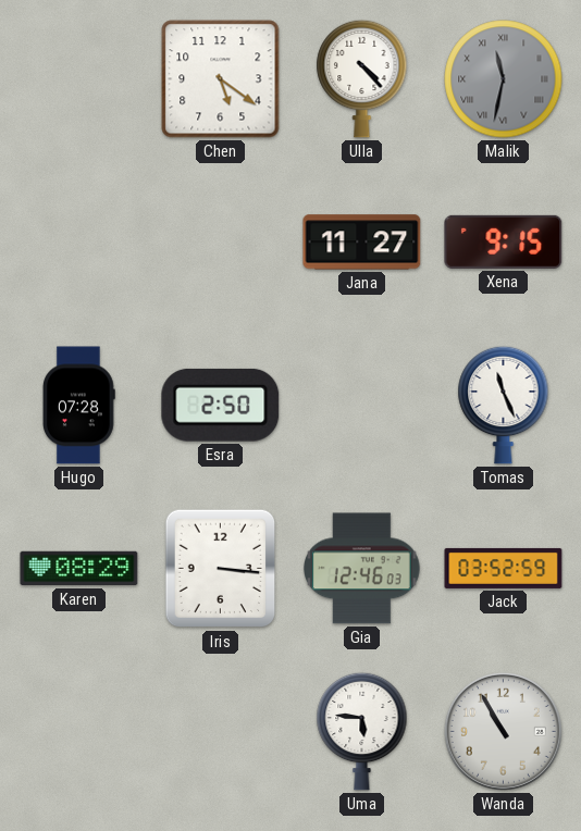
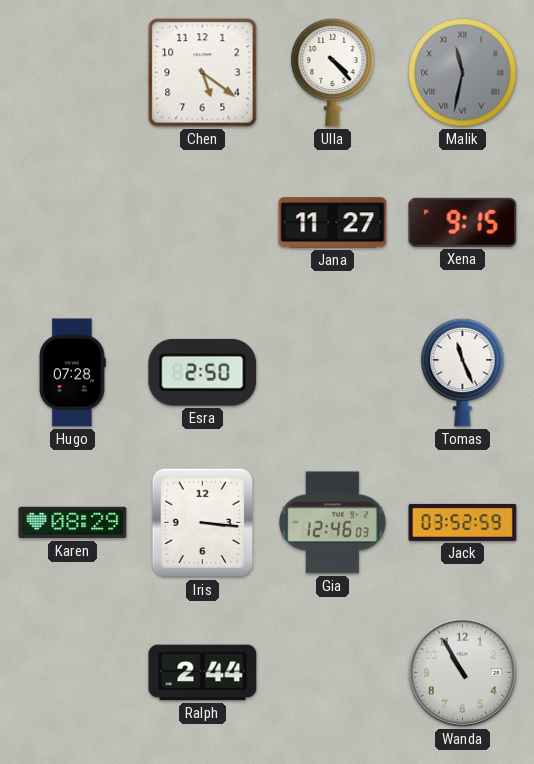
Ralph: none -> 2:44
Uma: 5:46 -> none
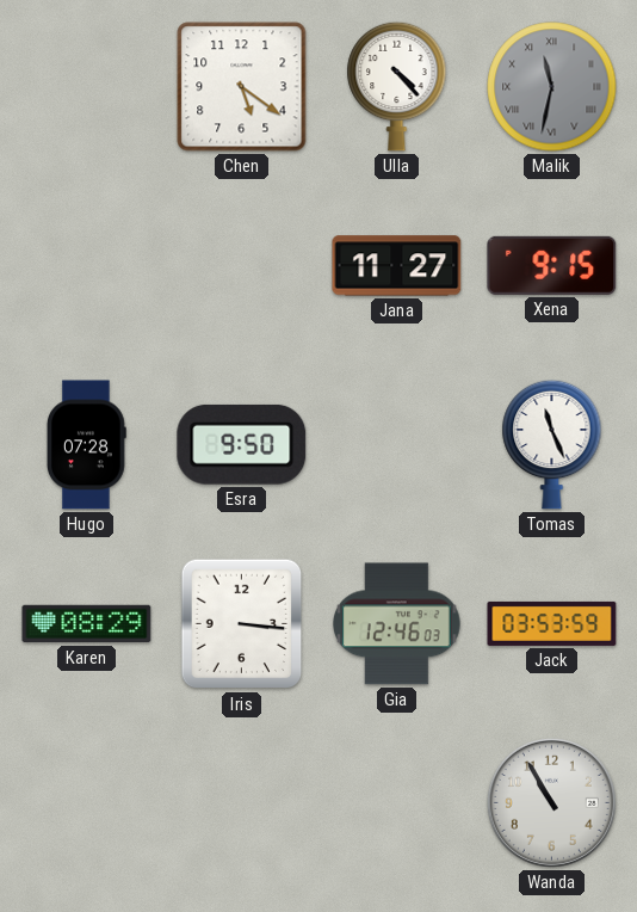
Esra: 2:50 -> 9:50
Jack: 03:52 -> 03:53
Ralph: 2:44 -> none
